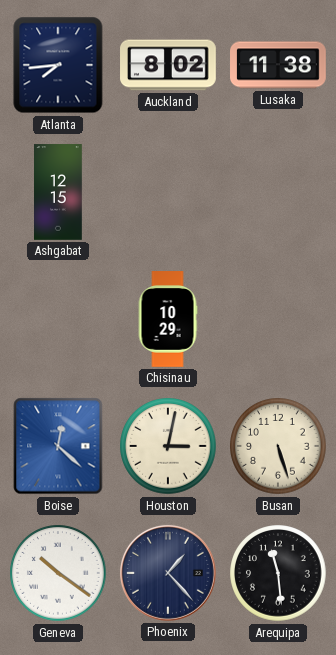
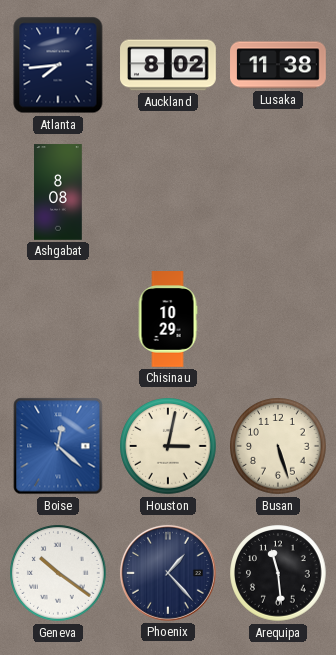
Ashgabat: 12:15 -> 8:08
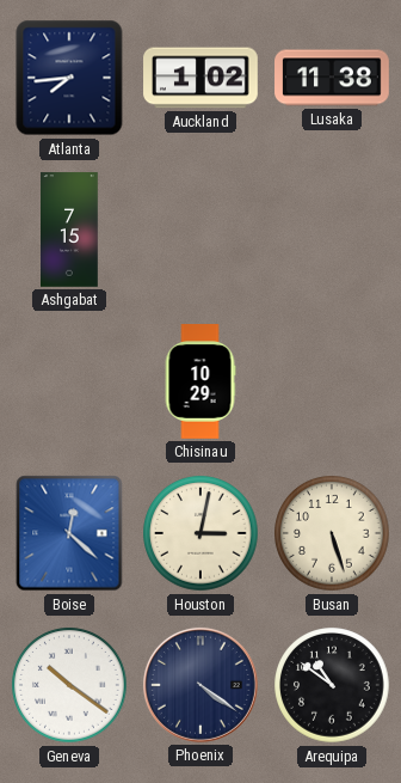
Auckland: 8:02 -> 1:02
Ashgabat: 8:08 -> 7:15
Phoenix: 1:23 -> 4:21
Arequipa: 11:29 -> 10:51
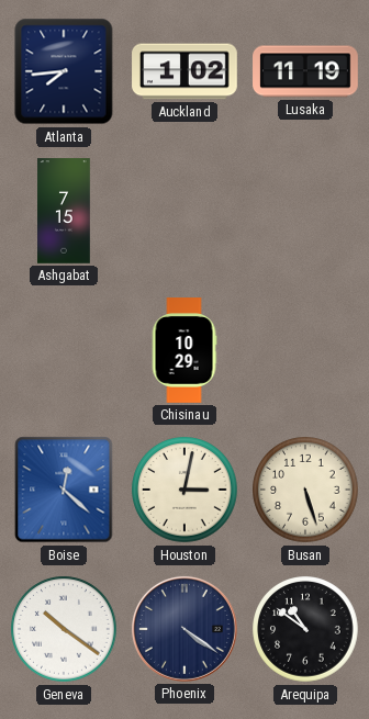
Lusaka: 11:38 -> 11:19
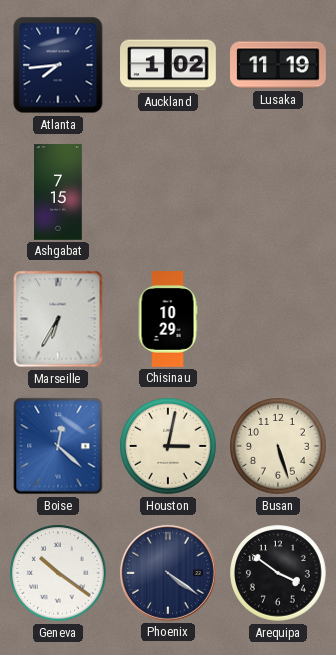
Marseille: none -> 6:35
Arequipa: 10:51 -> 3:51
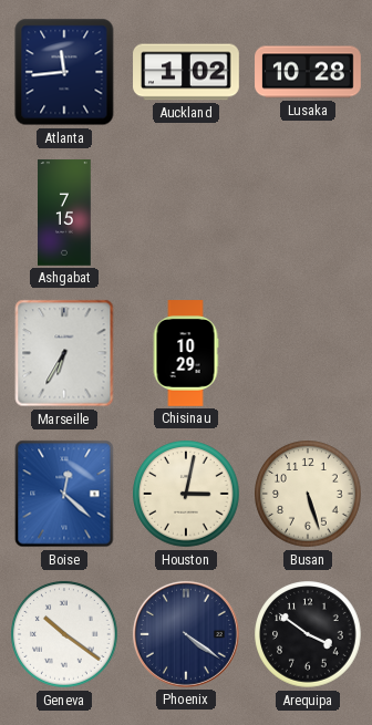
Atlanta: 7:44 -> 11:44
Lusaka: 11:19 -> 10:28
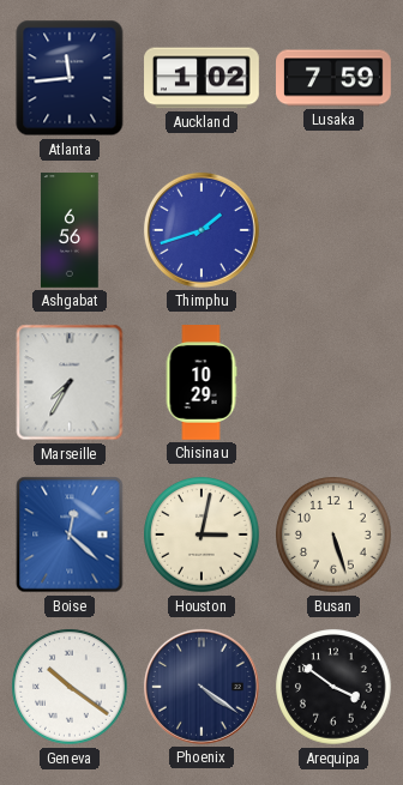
Lusaka: 10:28 -> 7:59
Ashgabat: 7:15 -> 6:56
Thimphu: none -> 1:42
Marseille: 6:35 -> 7:35
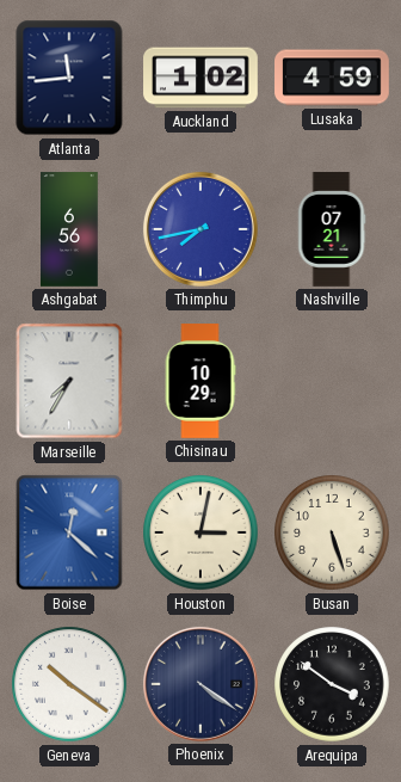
Lusaka: 7:59 -> 4:59
Thimphu: 1:42 -> 7:43
Nashville: none -> 07:21
